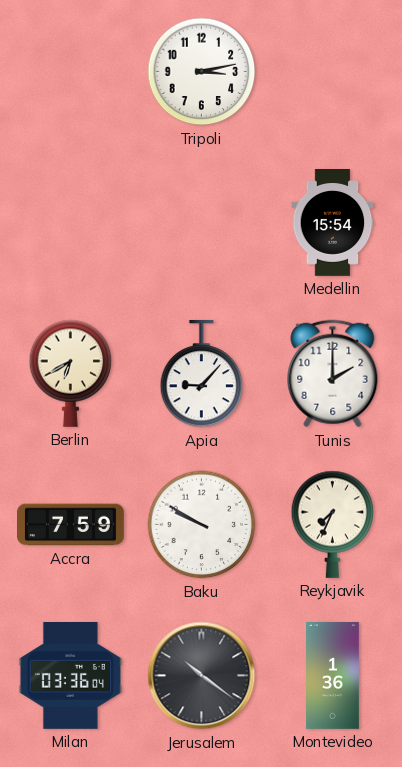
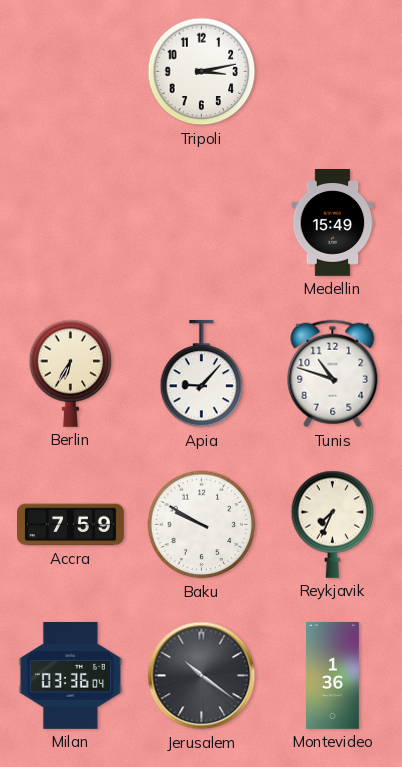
Medellin: 15:54 -> 15:49
Berlin: 6:40 -> 6:35
Tunis: 2:00 -> 10:48
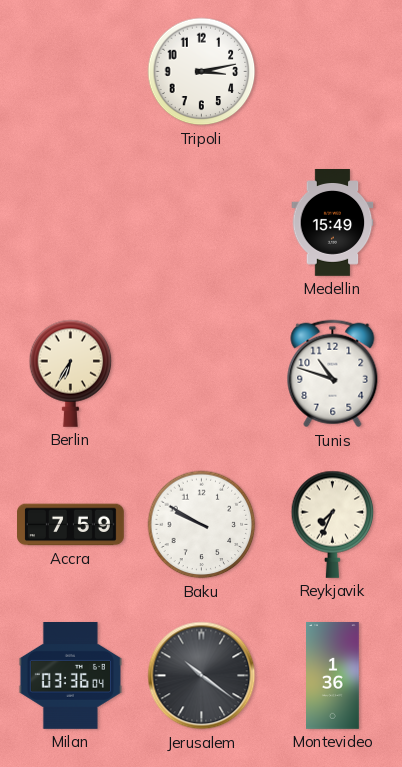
Apia: 9:07 -> none
